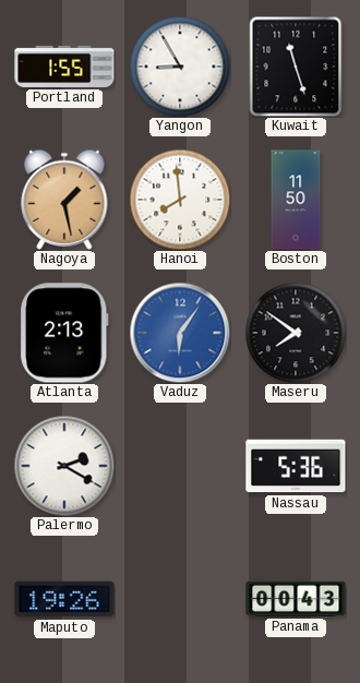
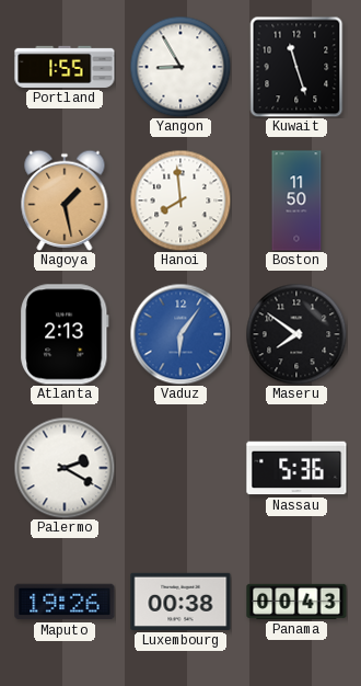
Luxembourg: none -> 00:38
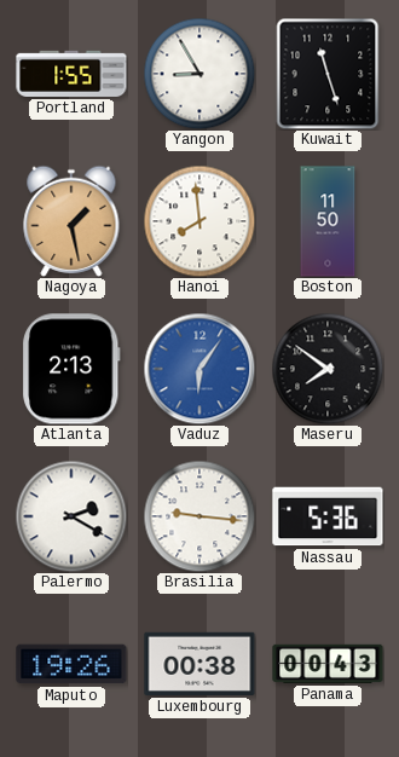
Brasilia: none -> 9:16
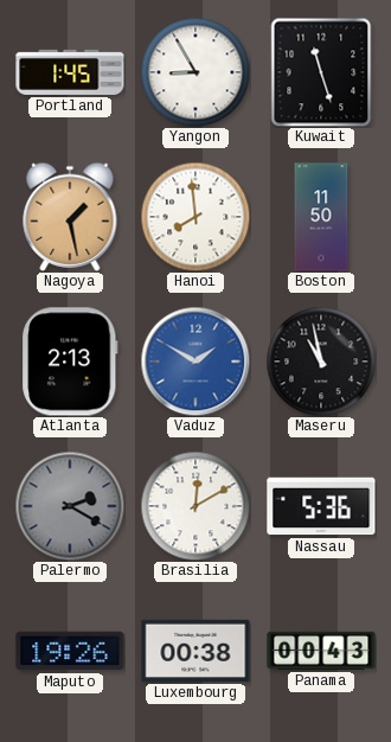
Portland: 1:55 -> 1:45
Vaduz: 6:06 -> 1:50
Maseru: 7:51 -> 10:58
Palermo dial: white -> grey
Brasilia: 9:16 -> 12:10
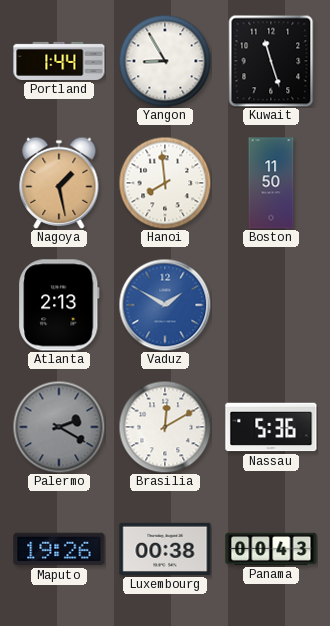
Portland: 1:45 -> 1:44
Maseru: 10:58 -> none
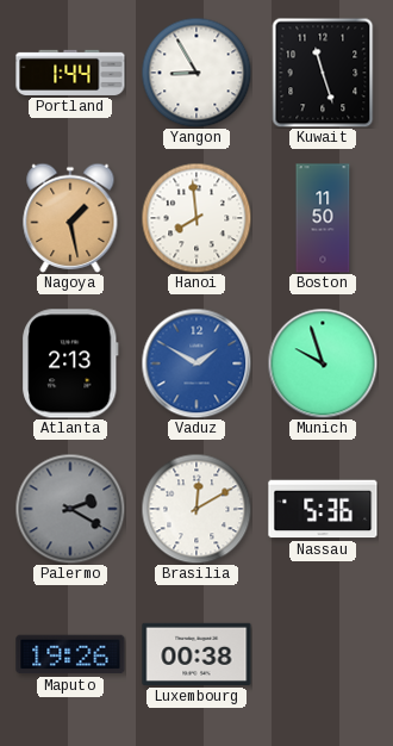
Munich: none -> 9:57
Panama: 00:43 -> none
